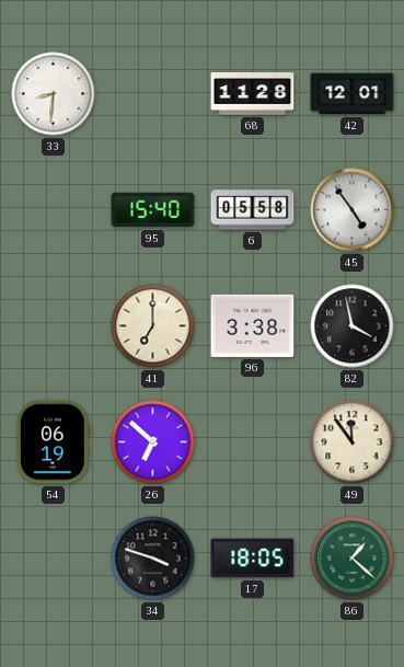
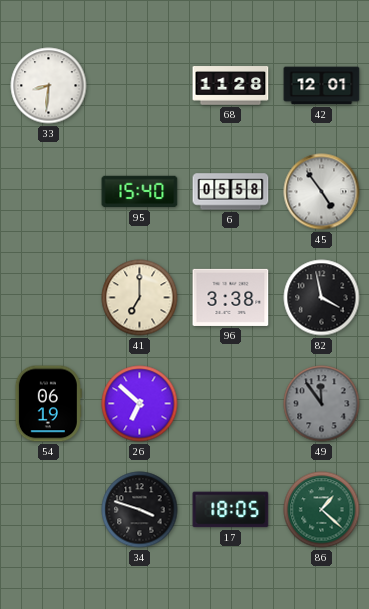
49 dial: cream -> grey
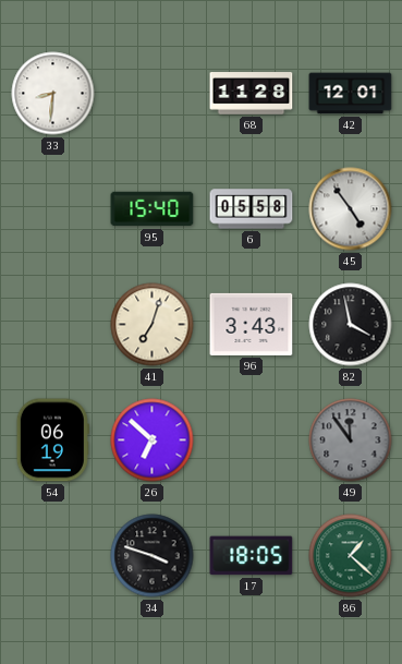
41: 7:00 -> 7:03
96: 3:38 -> 3:43
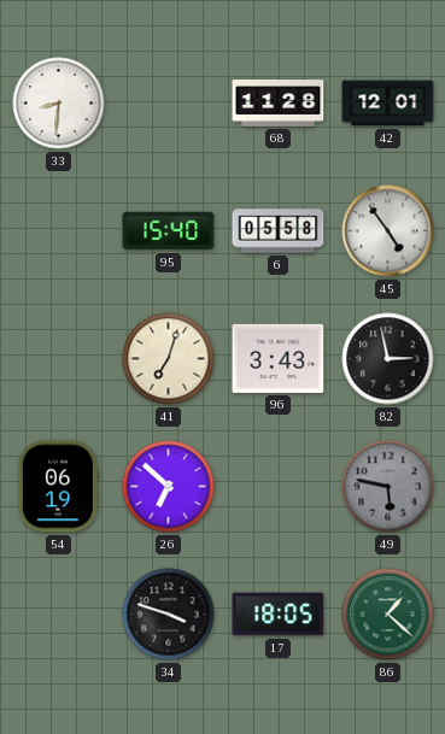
82: 3:58 -> 2:58
49: 11:54 -> 5:47
